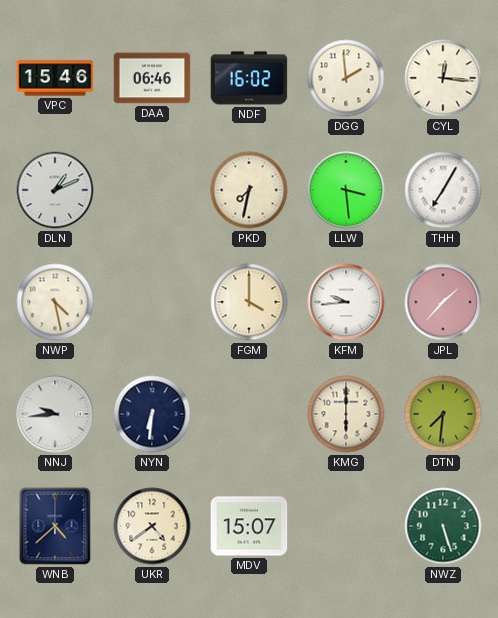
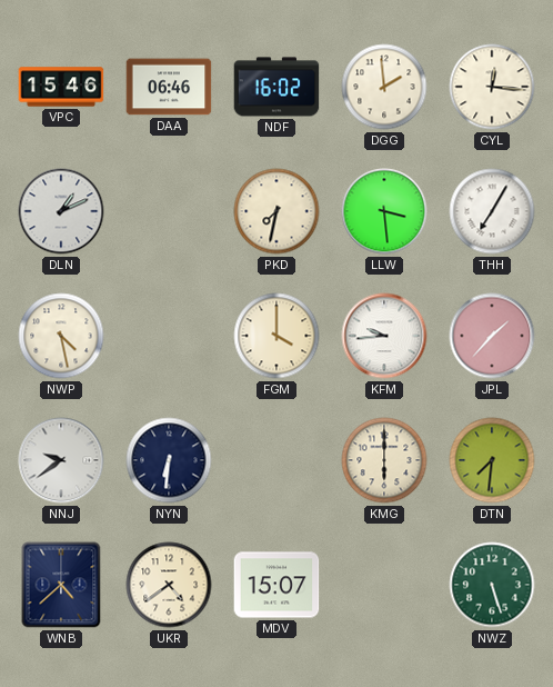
NNJ: 9:44 -> 9:39
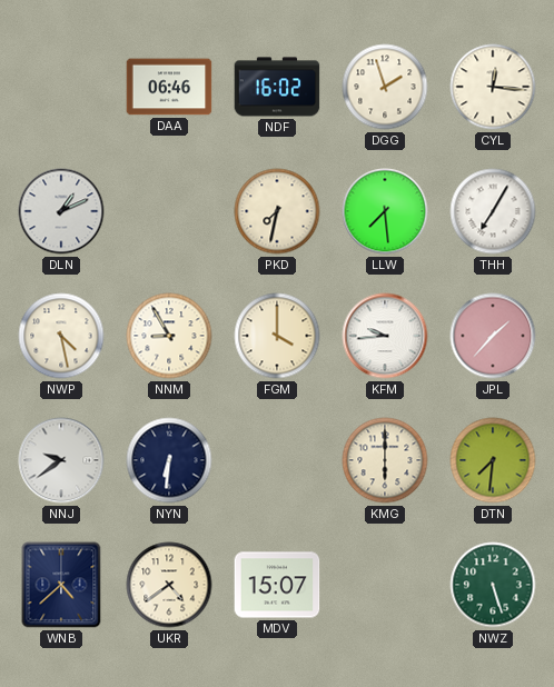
VPC: 15:46 -> none
DGG: 1:59 -> 1:57
LLW: 3:29 -> 7:29
NNM: none -> 8:55
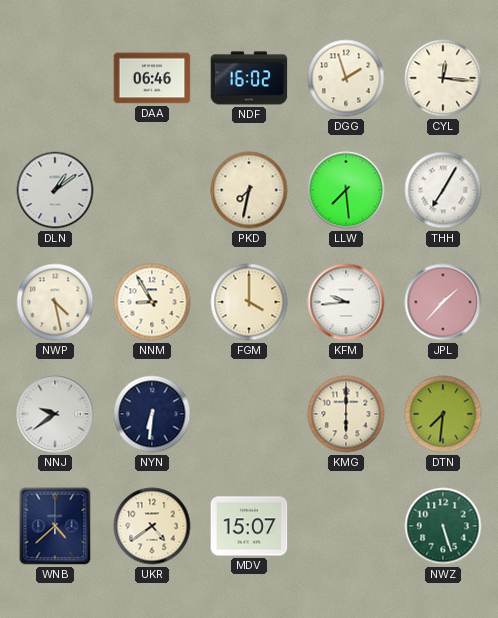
DLN: 1:11 -> 1:09
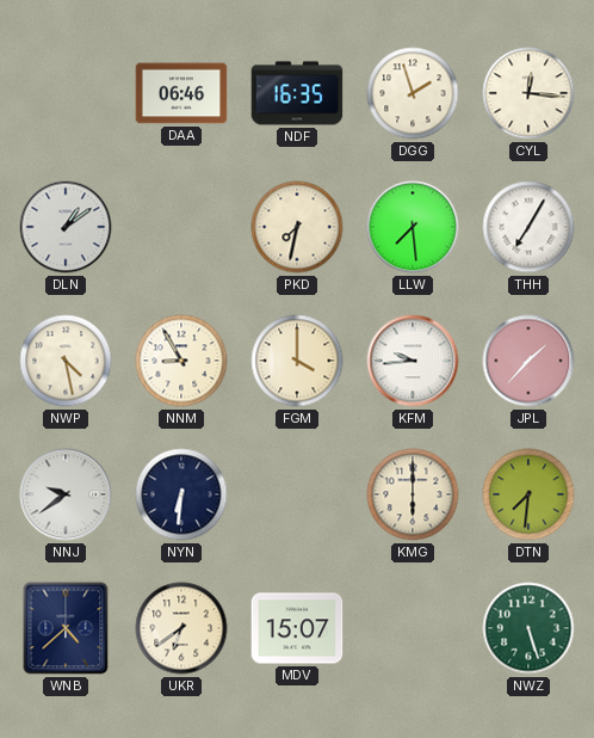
NDF: 16:02 -> 16:35
UKR: 4:39 -> 6:39
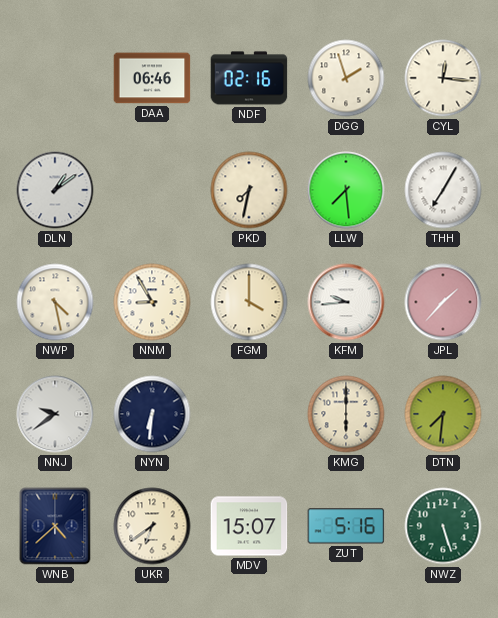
NDF: 16:35 -> 02:16
ZUT: none -> 5:16
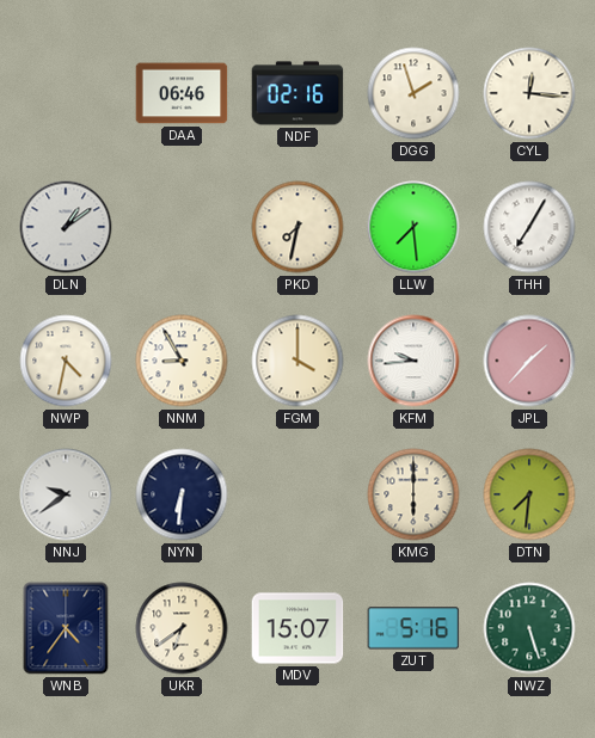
NWP: 4:28 -> 4:32
WNB: 4:38 -> 4:36
